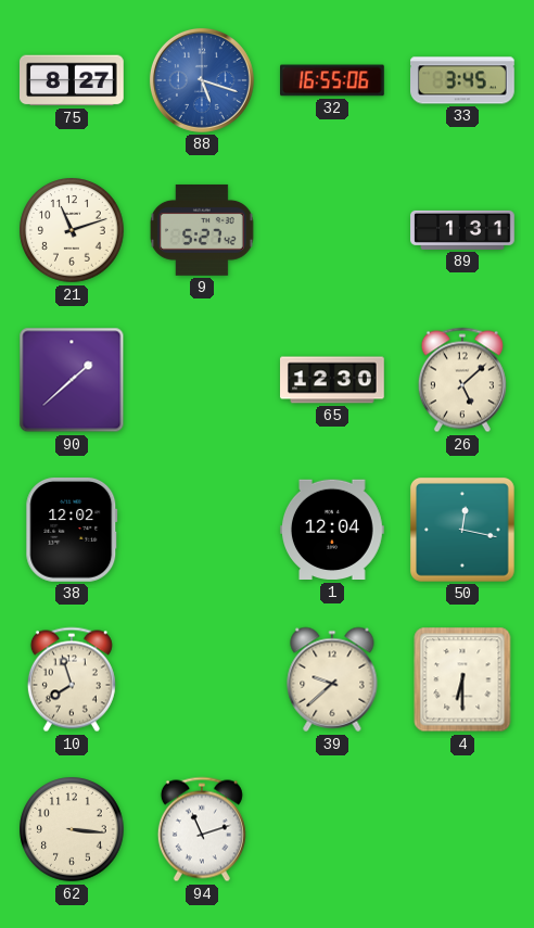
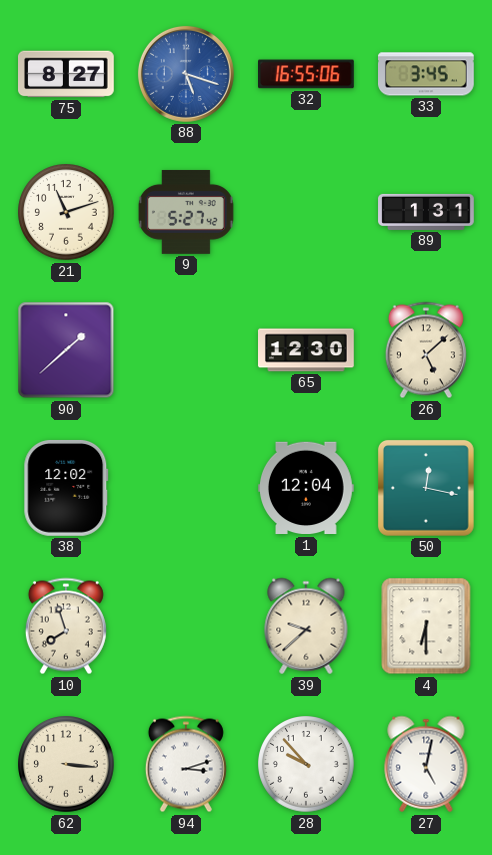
94: 11:12 -> 3:12
28: none -> 9:53
27: none -> 5:02
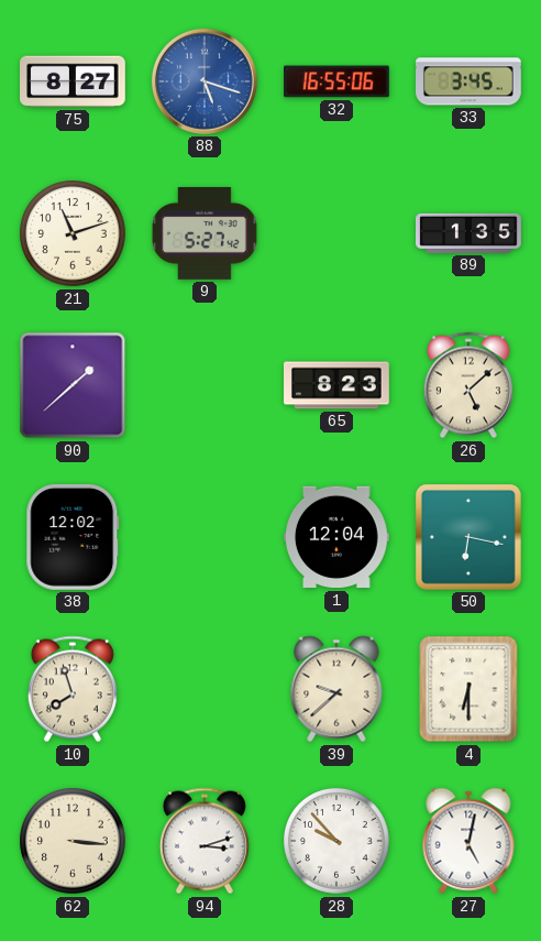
89: 1:31 -> 1:35
65: 12:30 -> 8:23
50: 12:17 -> 6:17
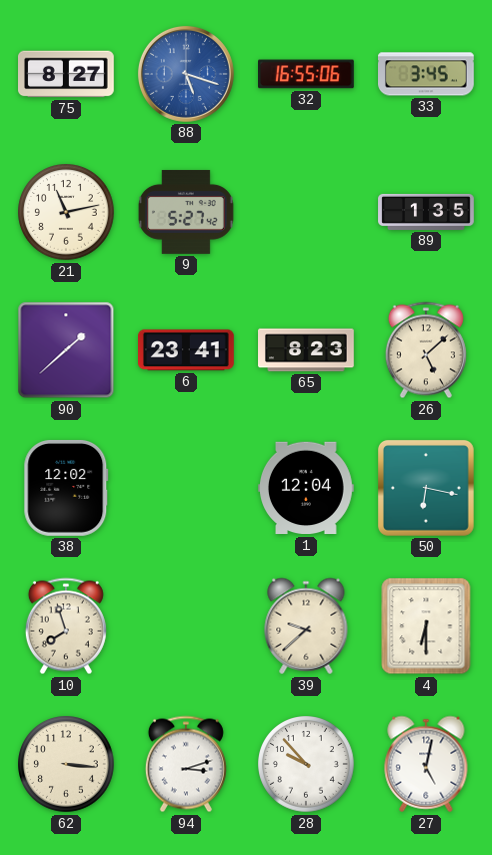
21: 11:12 -> 11:13
6: none -> 23:41
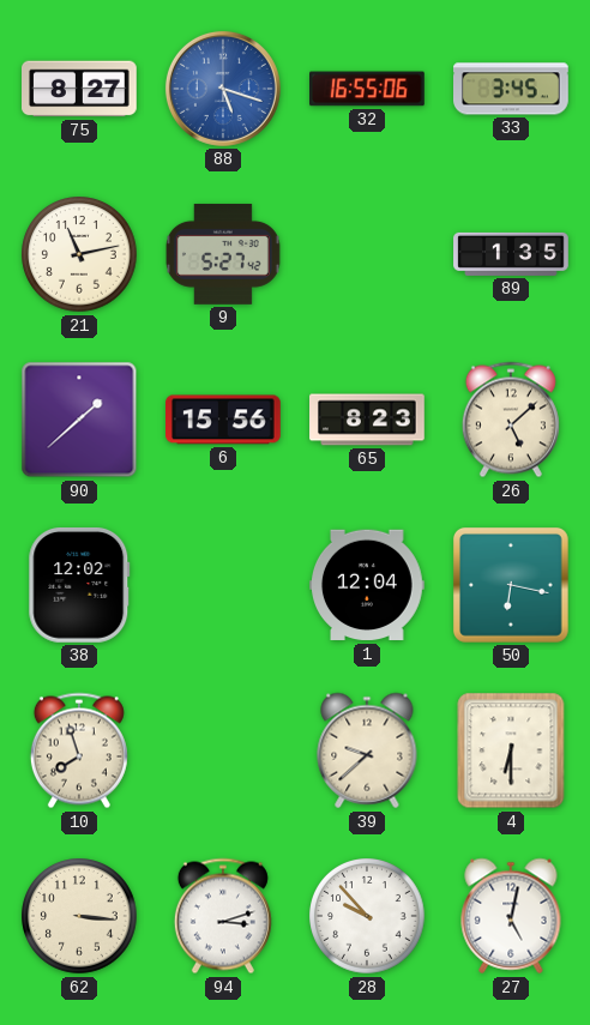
6: 23:41 -> 15:56
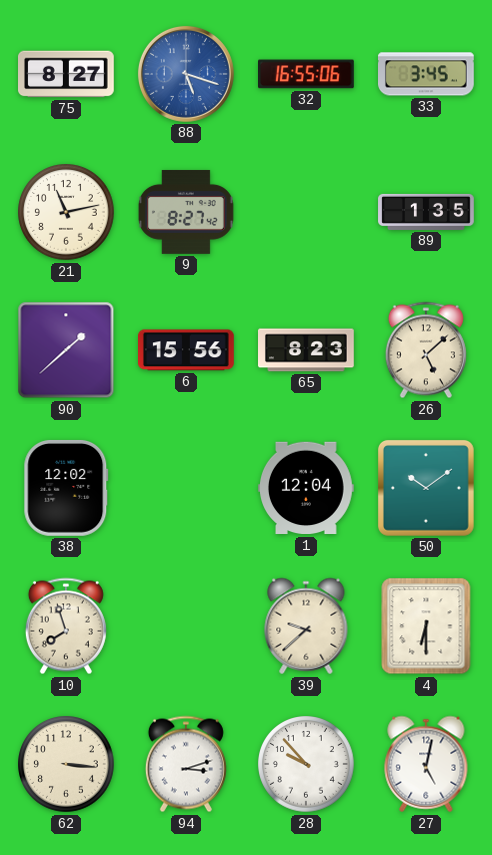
9: 5:27 -> 8:27
50: 6:17 -> 10:09
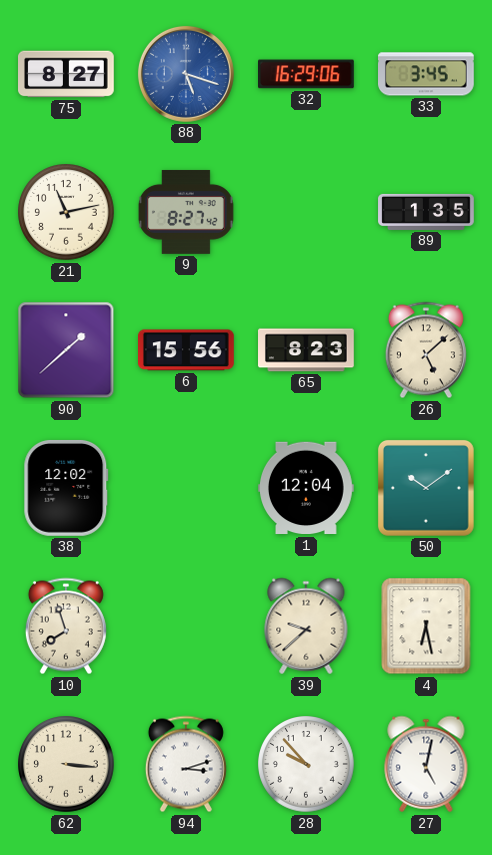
32: 16:55 -> 16:29
4: 6:30 -> 6:28
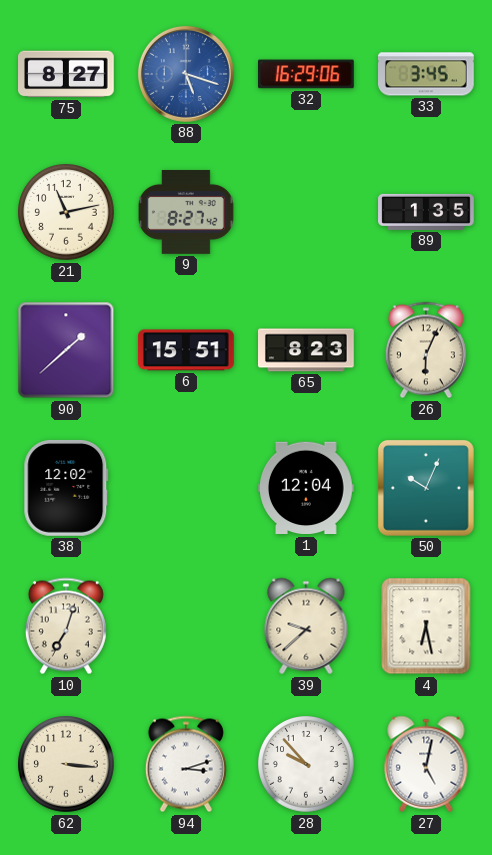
6: 15:56 -> 15:51
26: 5:08 -> 6:04
50: 10:09 -> 10:04
10: 7:57 -> 7:03
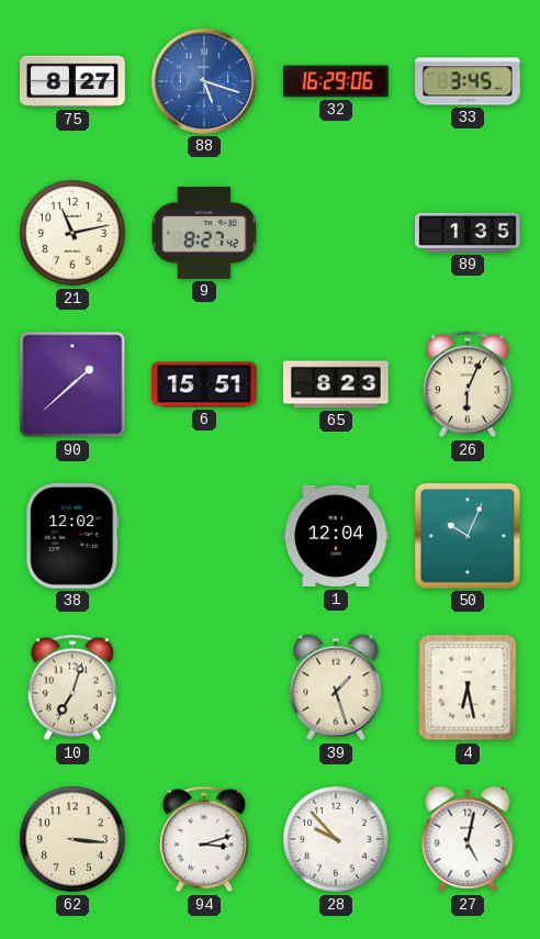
39: 9:38 -> 1:27
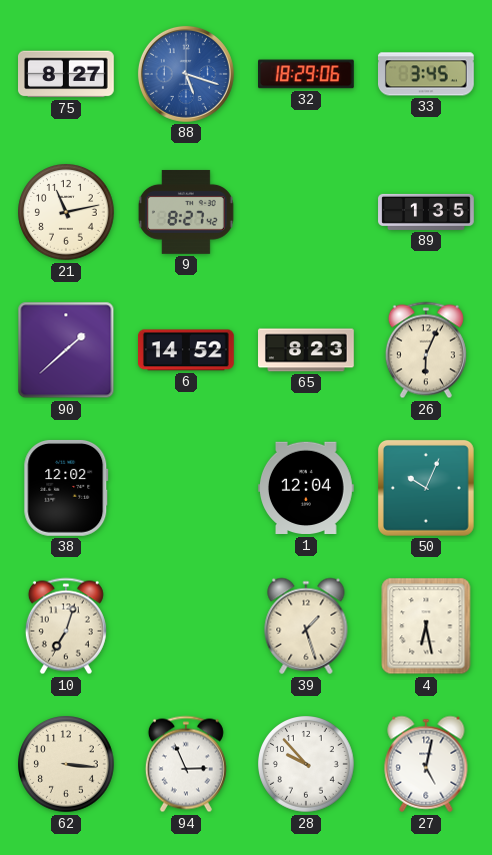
32: 16:29 -> 18:29
6: 15:51 -> 14:52
94: 3:12 -> 2:56
